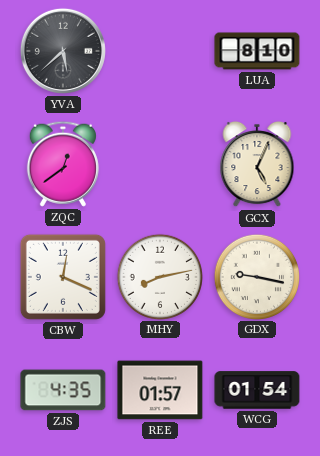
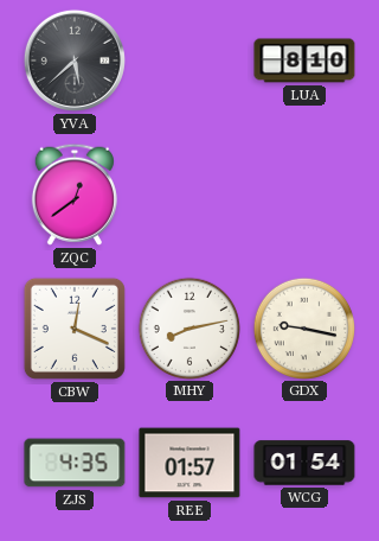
GCX: 5:04 -> none
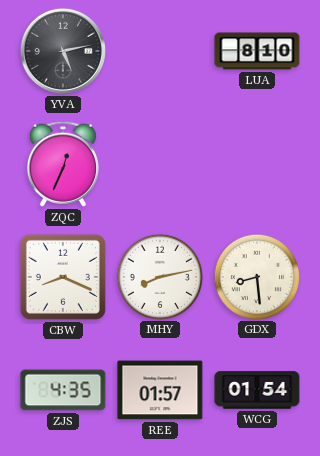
YVA: 5:38 -> 5:13
ZQC: 12:39 -> 12:34
CBW: 12:19 -> 8:19
GDX: 9:17 -> 8:29
